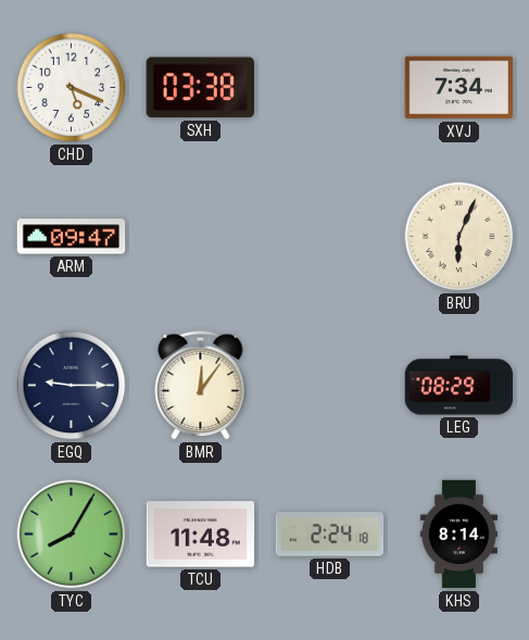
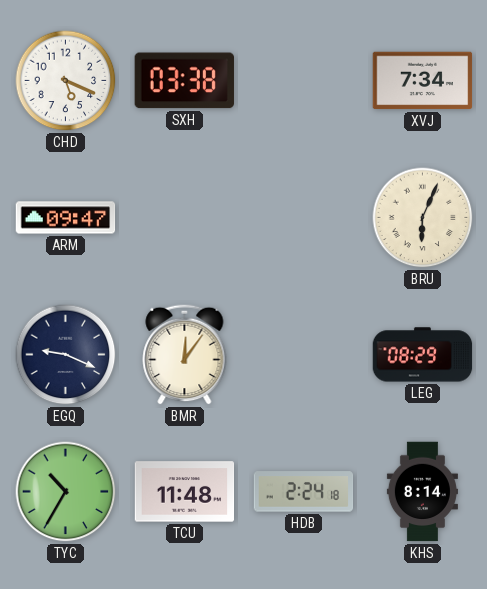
EGQ: 9:15 -> 9:19
TYC: 8:05 -> 10:35
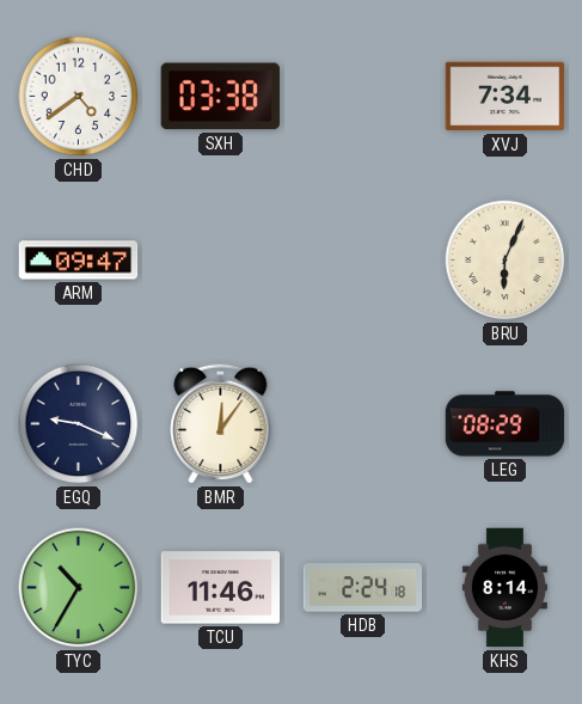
CHD: 5:19 -> 4:39
TCU: 11:48 -> 11:46
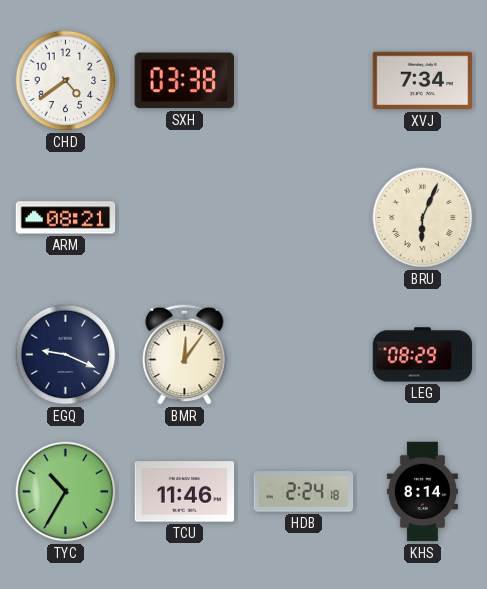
ARM: 09:47 -> 08:21
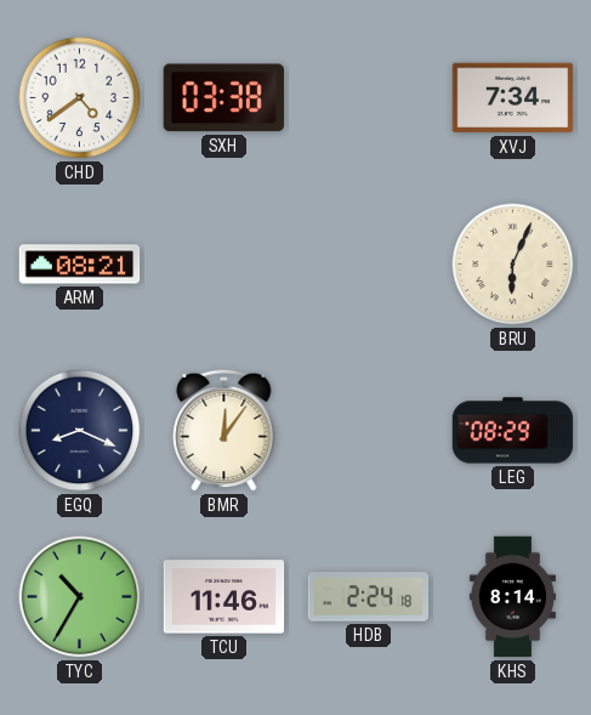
EGQ: 9:19 -> 8:19
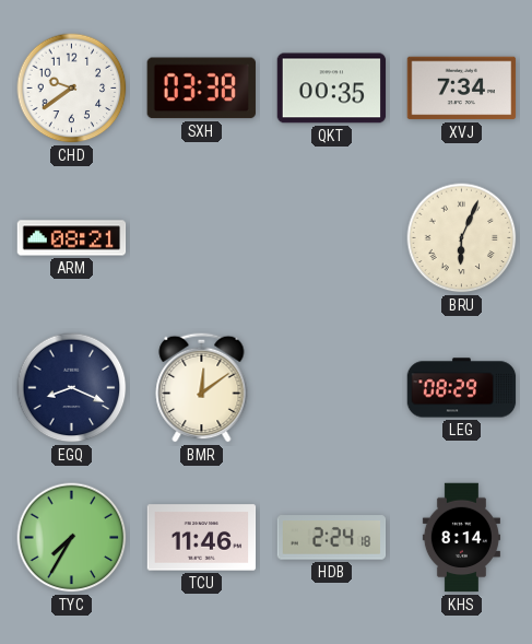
CHD: 4:39 -> 9:39
QKT: none -> 00:35
BMR: 12:06 -> 12:09
TYC: 10:35 -> 7:35
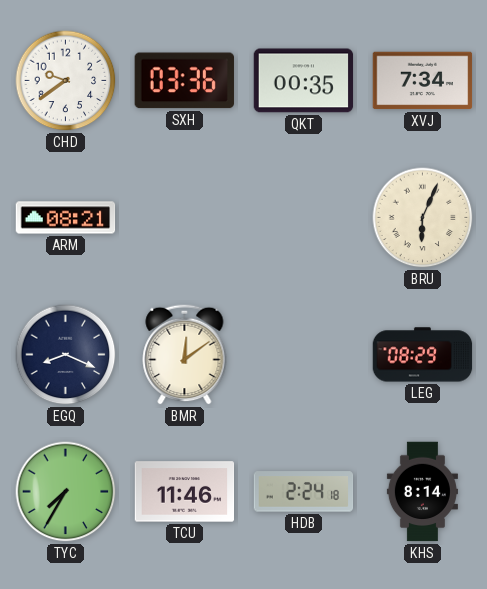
SXH: 03:38 -> 03:36
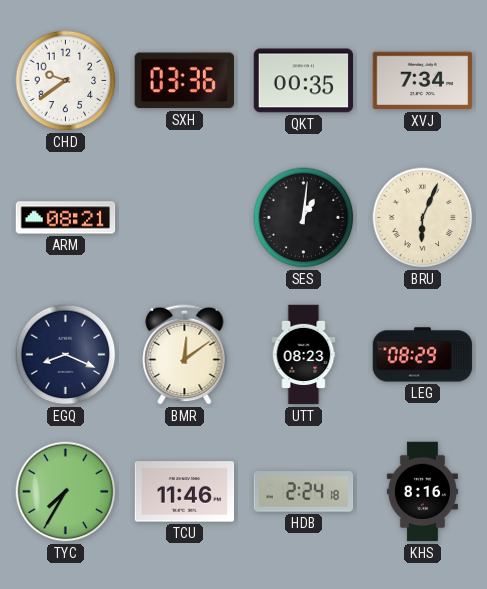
SES: none -> 1:01
UTT: none -> 08:23
KHS: 8:14 -> 8:16
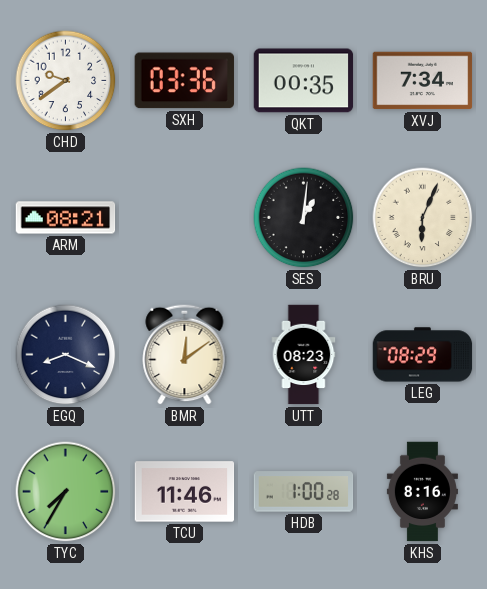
HDB: 2:24 -> 1:00
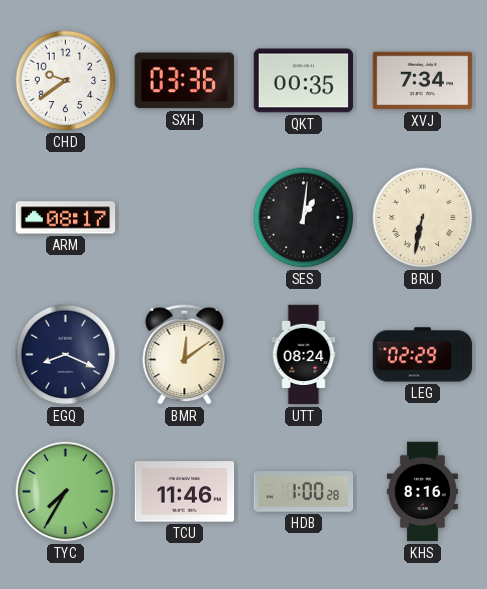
ARM: 08:21 -> 08:17
BRU: 6:04 -> 6:32
UTT: 08:23 -> 08:24
LEG: 08:29 -> 02:29
